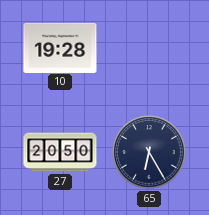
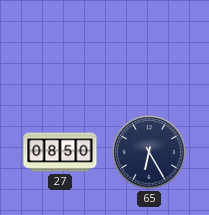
10: 19:28 -> none
27: 20:50 -> 08:50
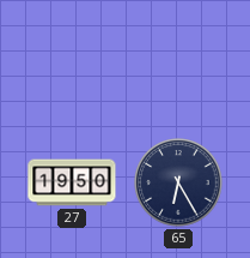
27: 08:50 -> 19:50
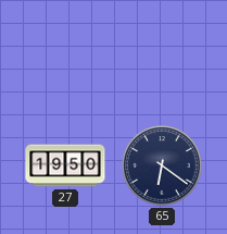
65: 6:25 -> 6:21
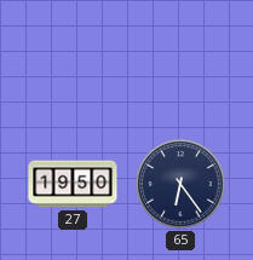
65: 6:21 -> 6:24
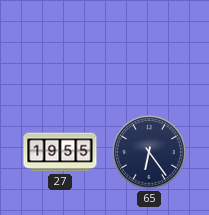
27: 19:50 -> 19:55
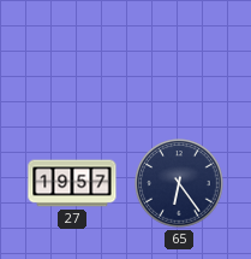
27: 19:55 -> 19:57
